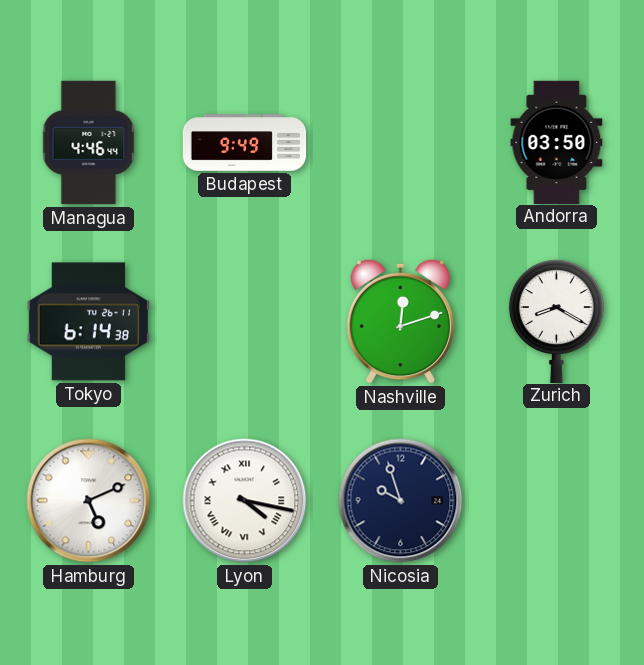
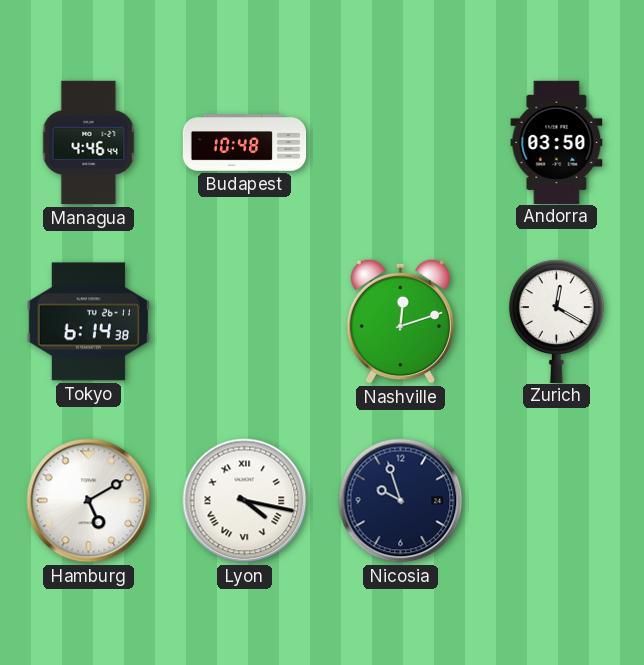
Budapest: 9:49 -> 10:48
Zurich: 8:20 -> 12:20
Hamburg: 5:11 -> 5:10
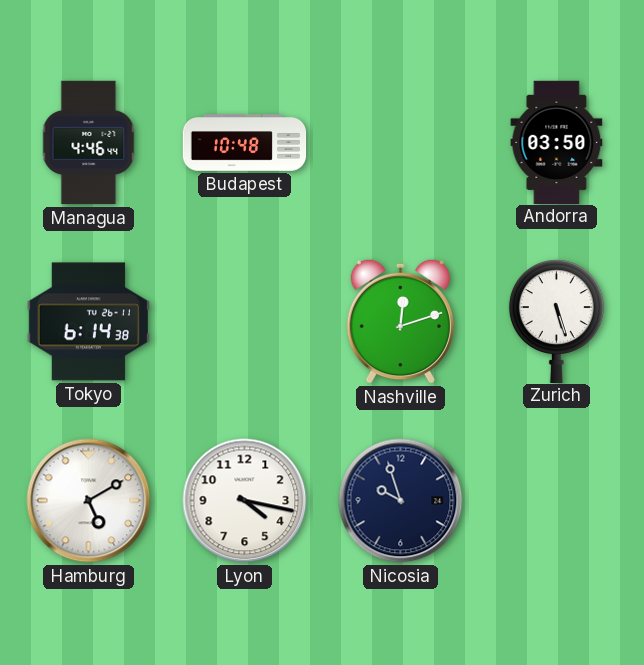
Zurich: 12:20 -> 5:27
Lyon numerals: Roman -> Arabic
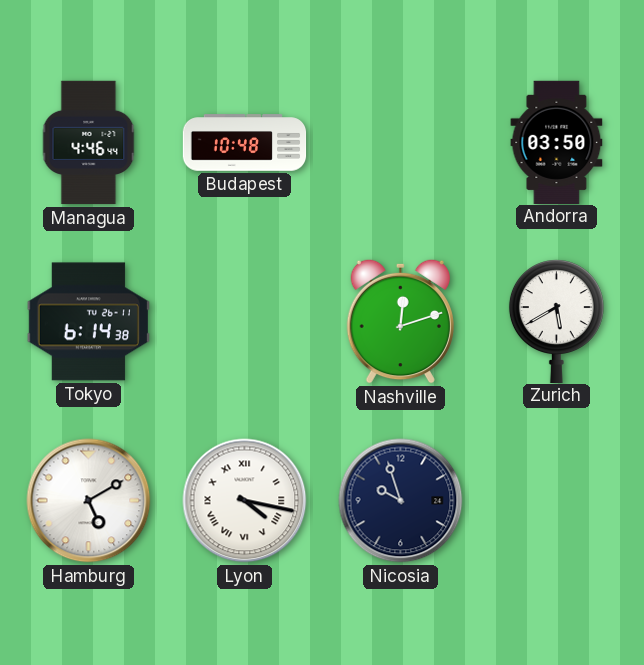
Zurich: 5:27 -> 5:40
Lyon numerals: Arabic -> Roman
